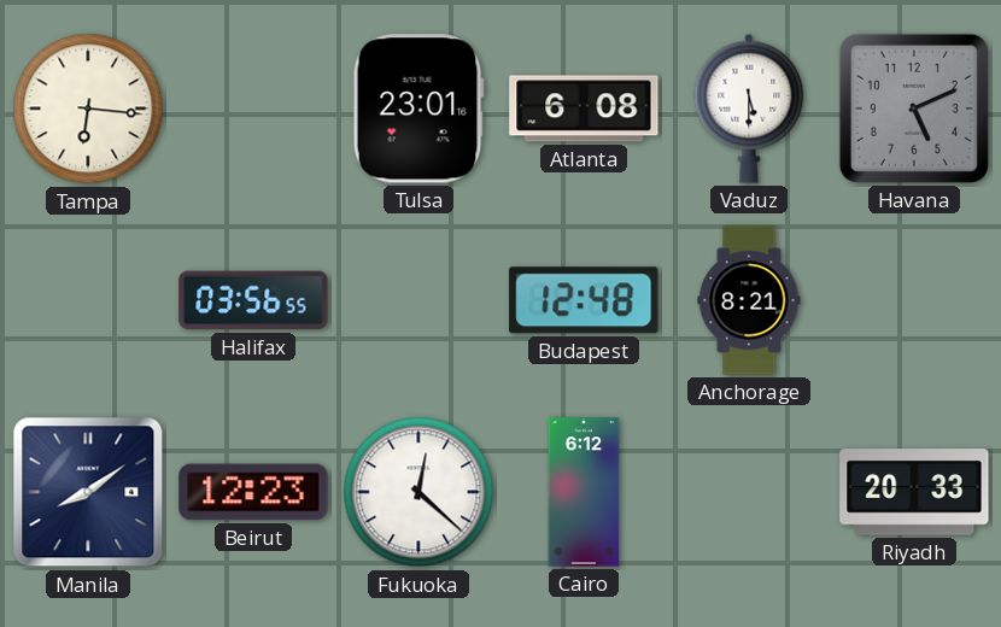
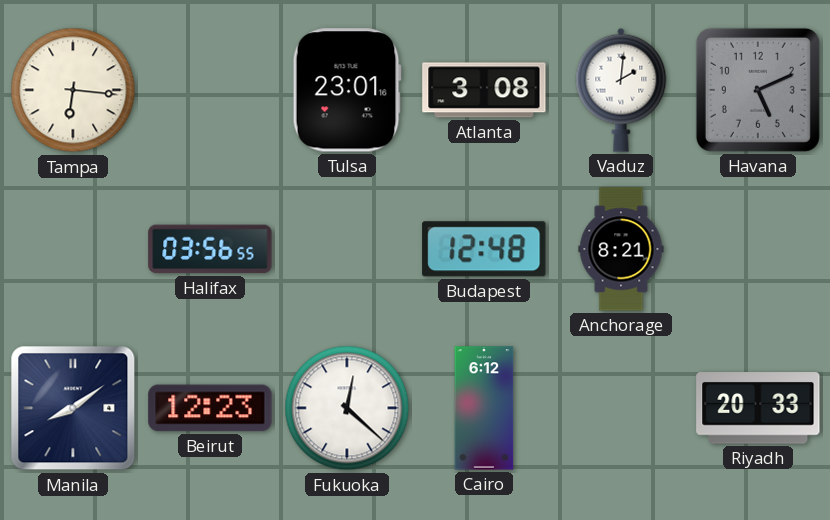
Atlanta: 6:08 -> 3:08
Vaduz: 5:30 -> 2:01
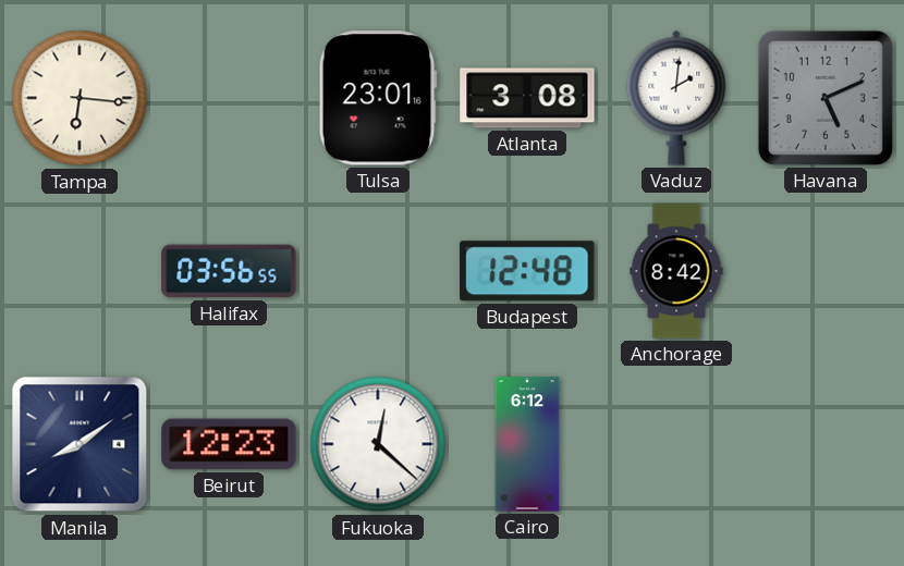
Anchorage: 8:21 -> 8:42
Riyadh: 20:33 -> none
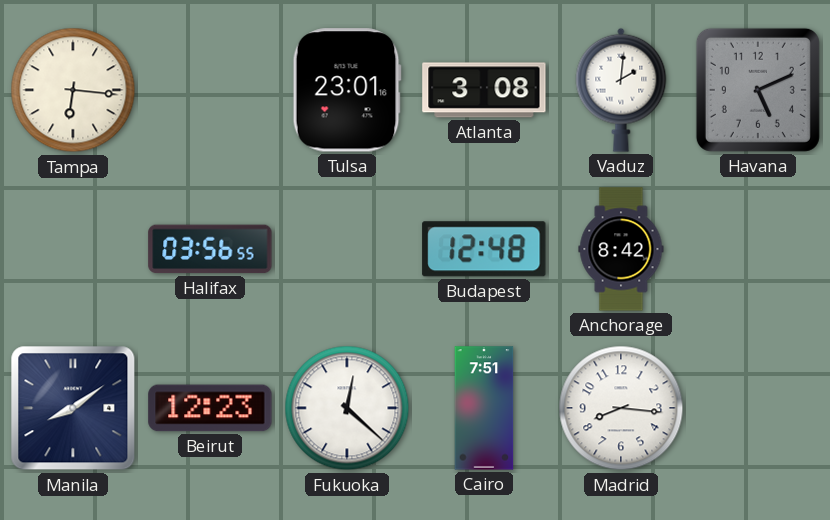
Cairo: 6:12 -> 7:51
Madrid: none -> 8:16
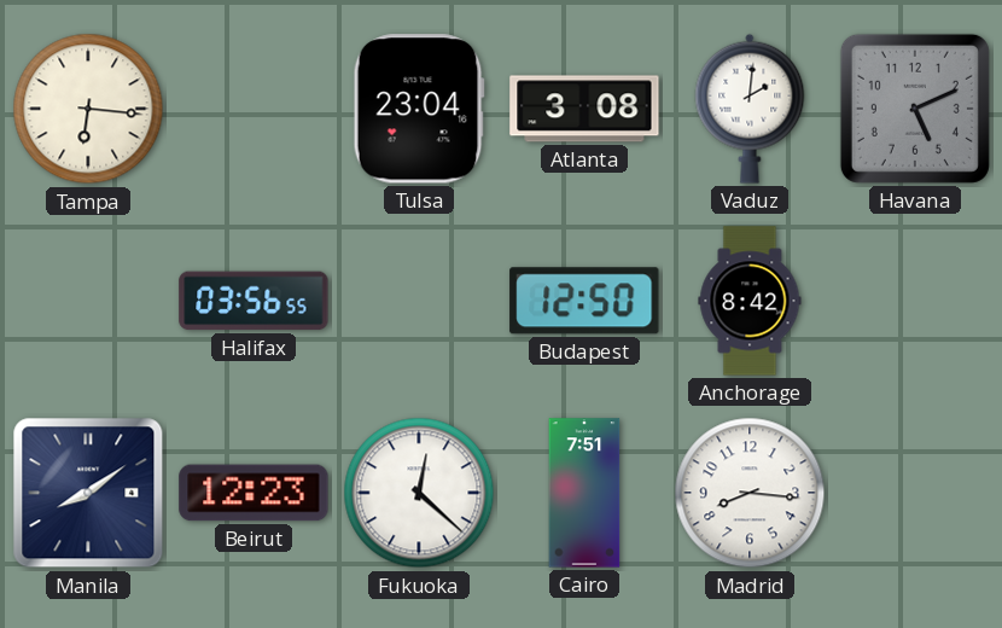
Tulsa: 23:01 -> 23:04
Budapest: 12:48 -> 12:50
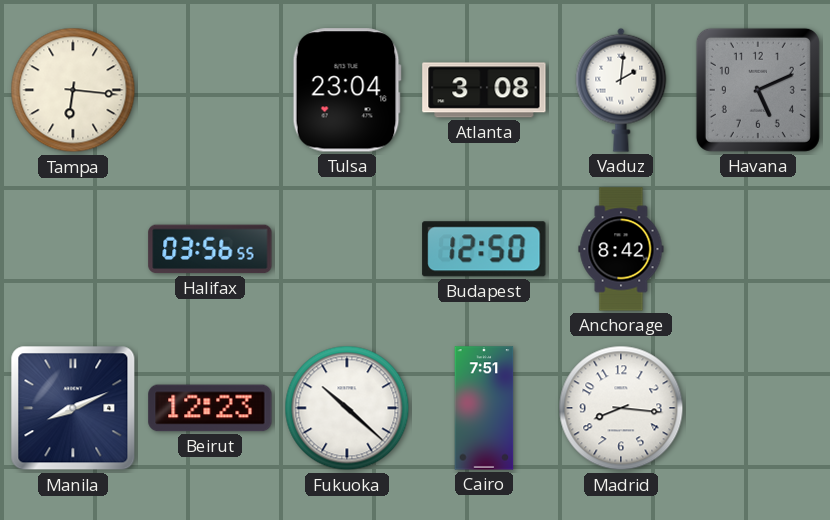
Manila: 8:09 -> 8:11
Fukuoka: 12:22 -> 10:22
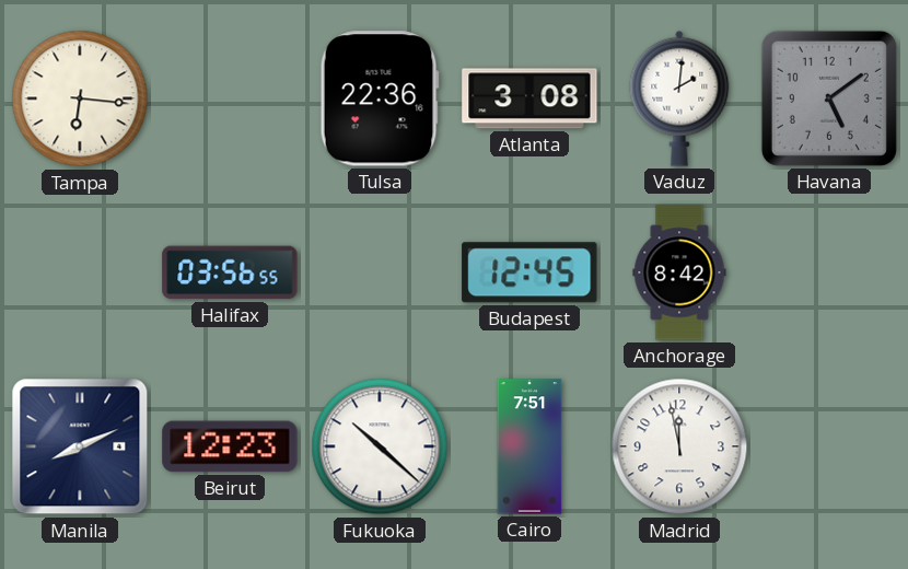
Tulsa: 23:04 -> 22:36
Havana: 5:11 -> 5:09
Budapest: 12:50 -> 12:45
Madrid: 8:16 -> 11:58
